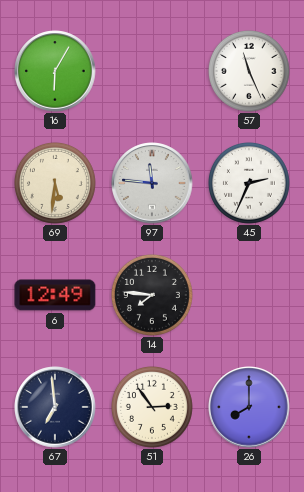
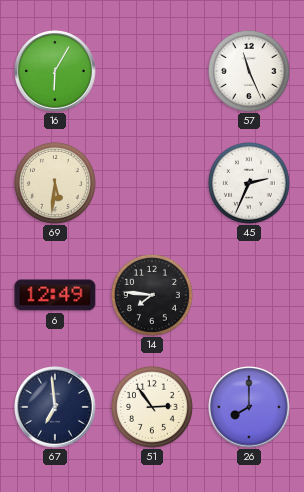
97: 11:46 -> none
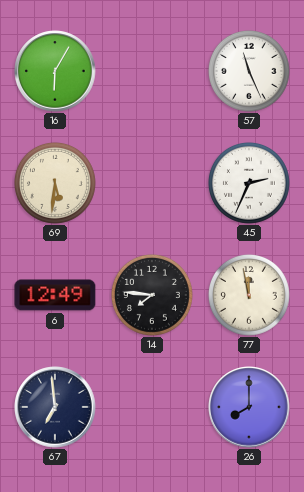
77: none -> 11:58
51: 2:54 -> none
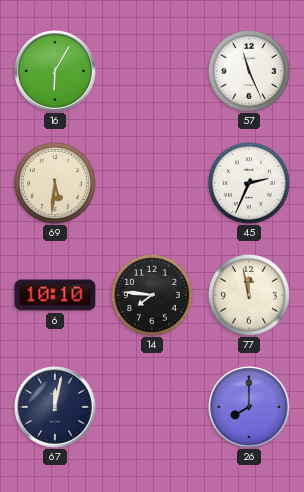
6: 12:49 -> 10:10
67: 6:59 -> 12:02
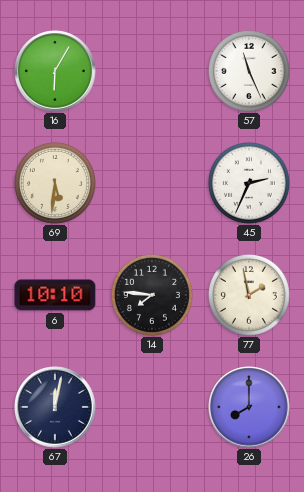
77: 11:58 -> 1:58
